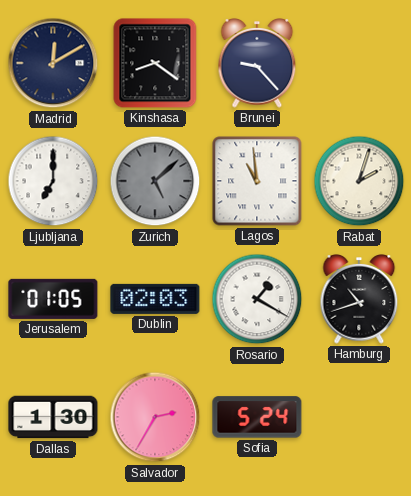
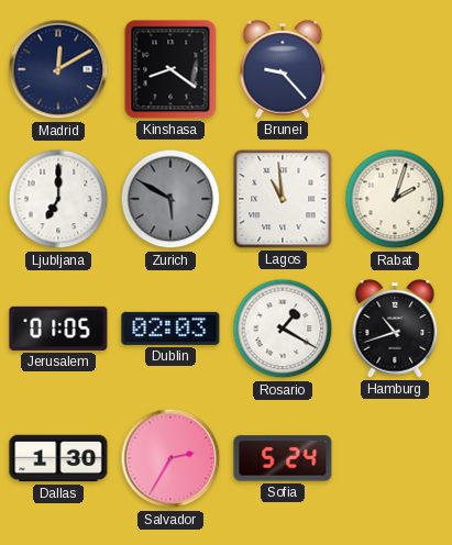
Zurich: 5:08 -> 5:50
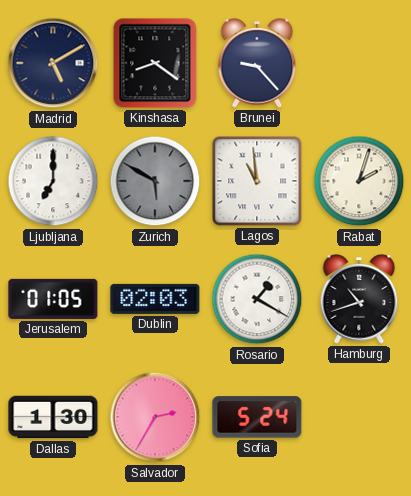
Madrid: 12:10 -> 5:10
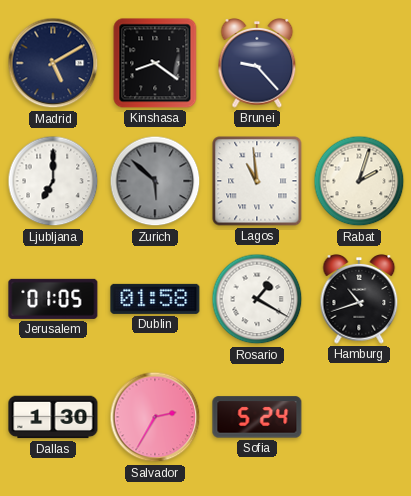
Zurich: 5:50 -> 5:52
Dublin: 02:03 -> 01:58
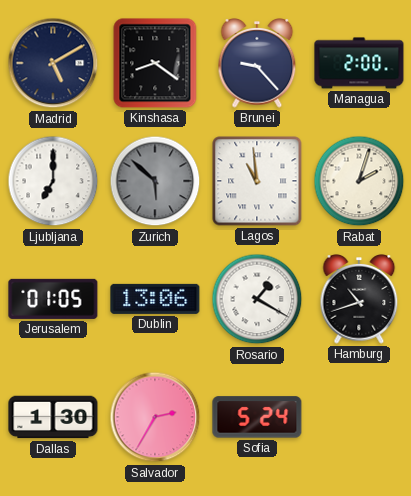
Managua: none -> 2:00
Dublin: 01:58 -> 13:06
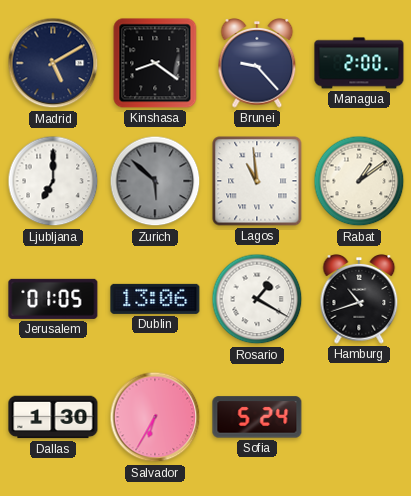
Rabat: 2:03 -> 1:09
Salvador: 2:35 -> 6:35
